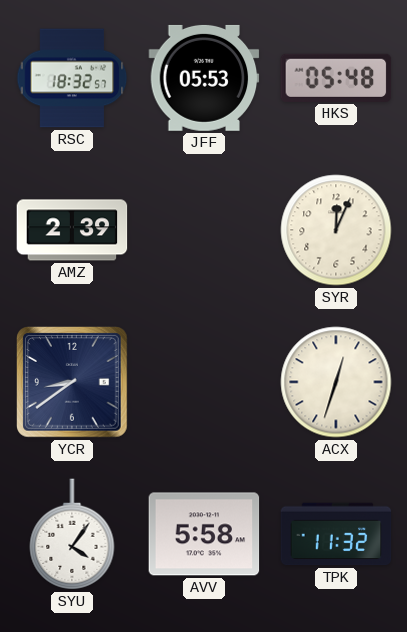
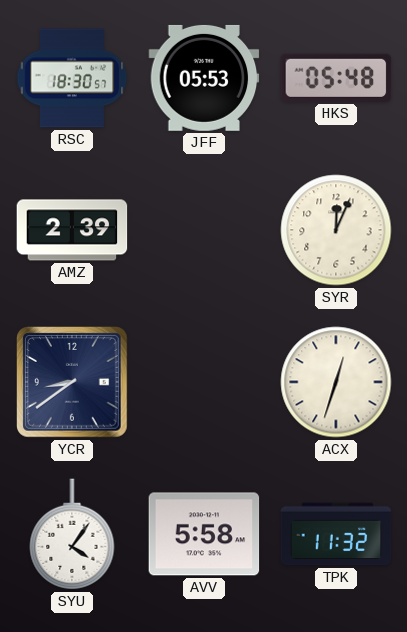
RSC: 18:32 -> 18:30
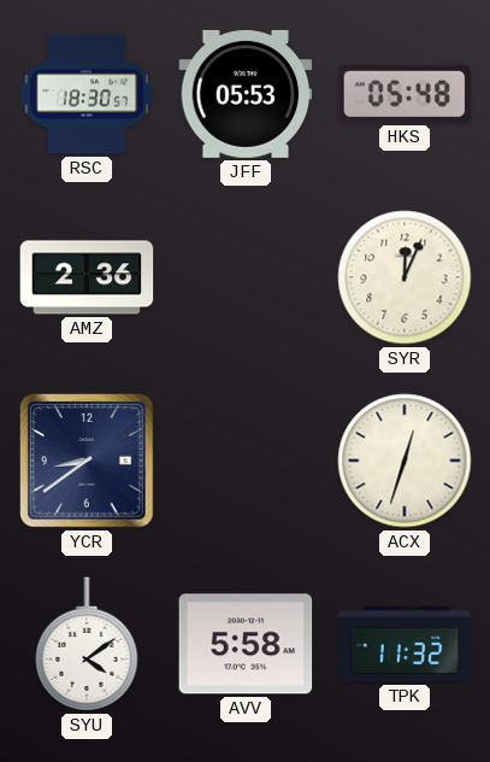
AMZ: 2:39 -> 2:36
SYU: 4:06 -> 4:09
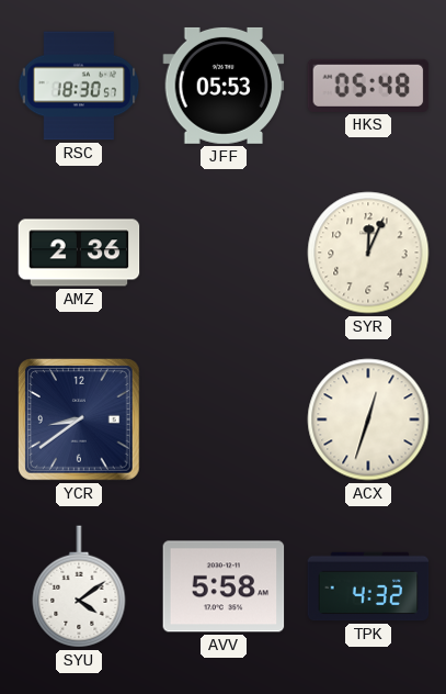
TPK: 11:32 -> 4:32
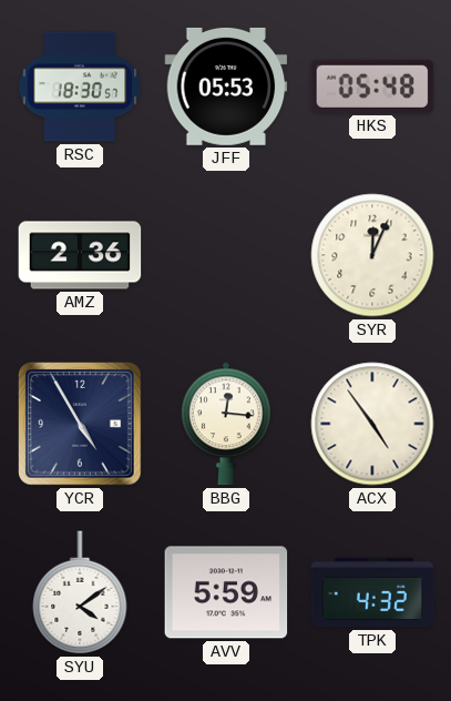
YCR: 8:39 -> 4:55
BBG: none -> 12:16
ACX: 12:33 -> 4:54
AVV: 5:58 -> 5:59
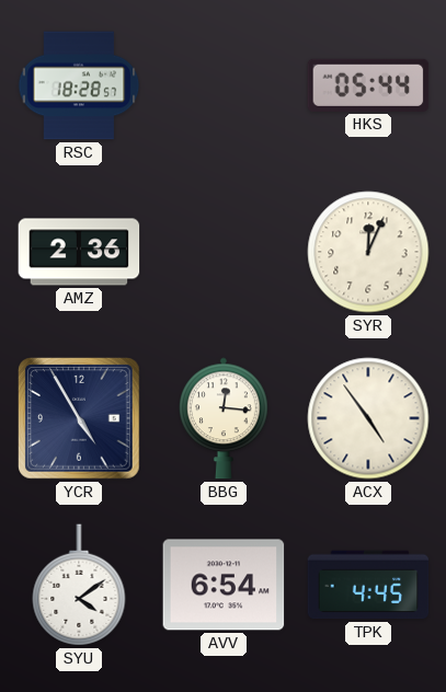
RSC: 18:30 -> 18:28
JFF: 05:53 -> none
HKS: 05:48 -> 05:44
AVV: 5:59 -> 6:54
TPK: 4:32 -> 4:45
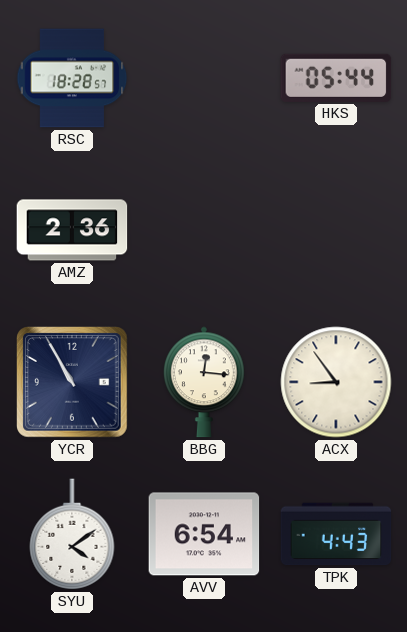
SYR: 12:04 -> none
YCR: 4:55 -> 10:55
ACX: 4:54 -> 8:54
TPK: 4:45 -> 4:43
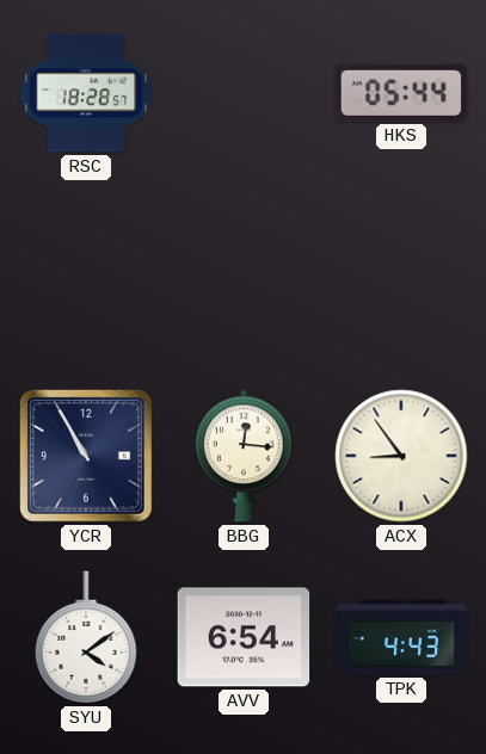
AMZ: 2:36 -> none
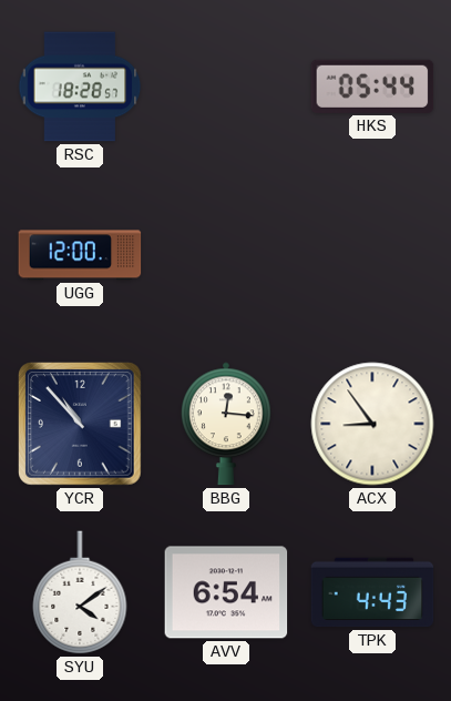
UGG: none -> 12:00
YCR: 10:55 -> 10:53
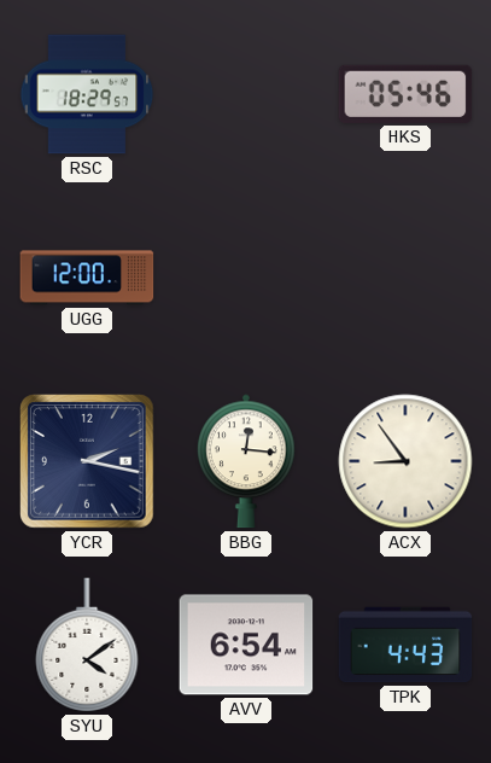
RSC: 18:28 -> 18:29
HKS: 05:44 -> 05:46
YCR: 10:53 -> 2:17
